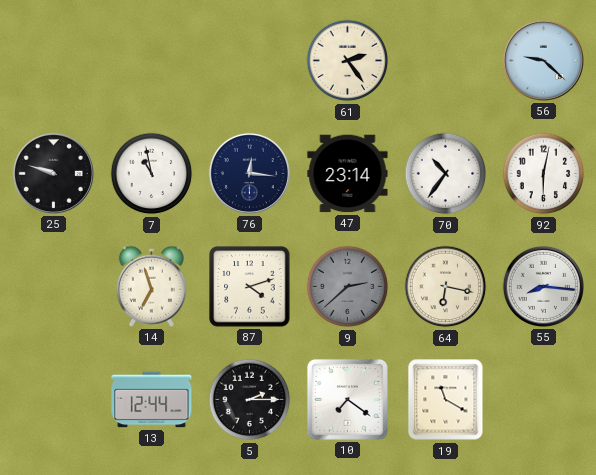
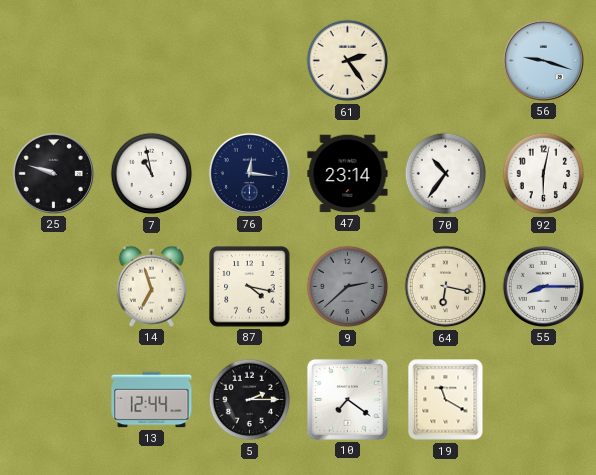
56: 9:22 -> 9:18
87: 4:12 -> 4:17
55: 8:16 -> 8:15
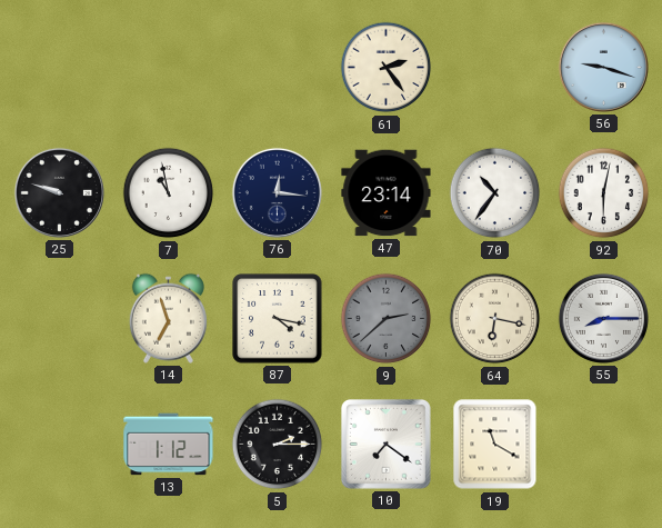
13: 12:44 -> 1:12
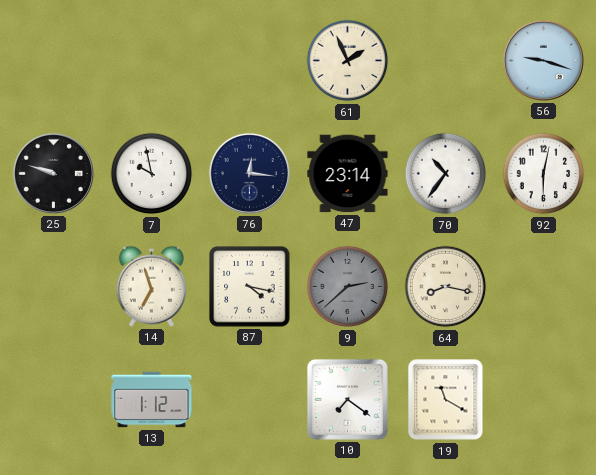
61: 2:24 -> 1:56
7: 10:58 -> 9:58
64: 6:17 -> 8:17
55: 8:15 -> none
5: 2:15 -> none
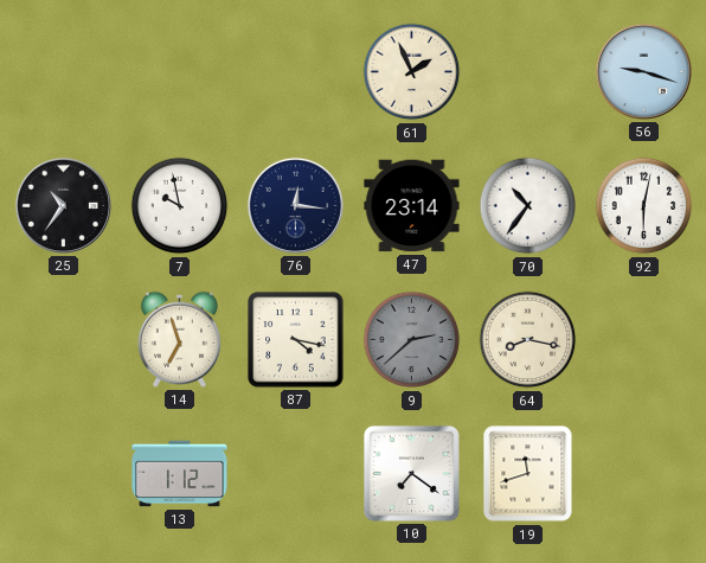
25: 9:48 -> 10:36
19: 11:20 -> 11:42
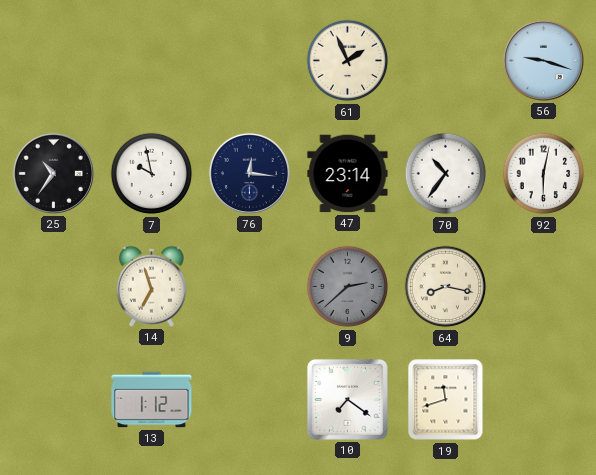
87: 4:17 -> none
